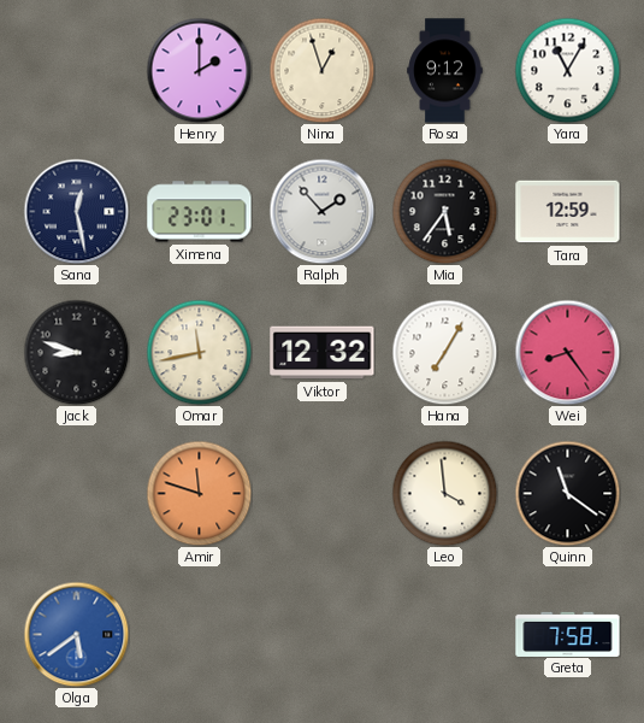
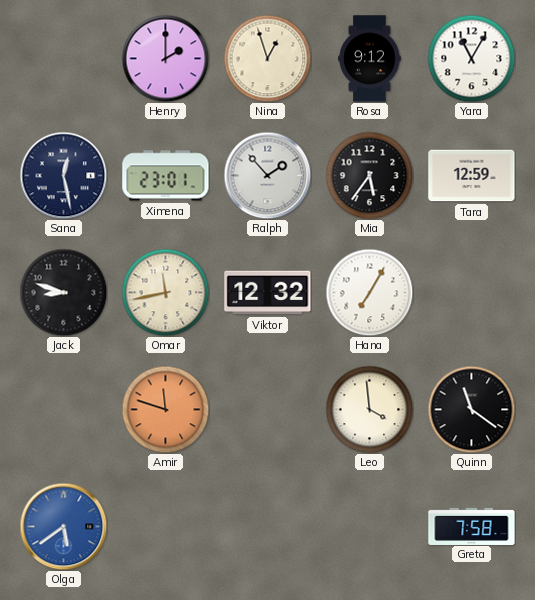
Wei: 8:24 -> none
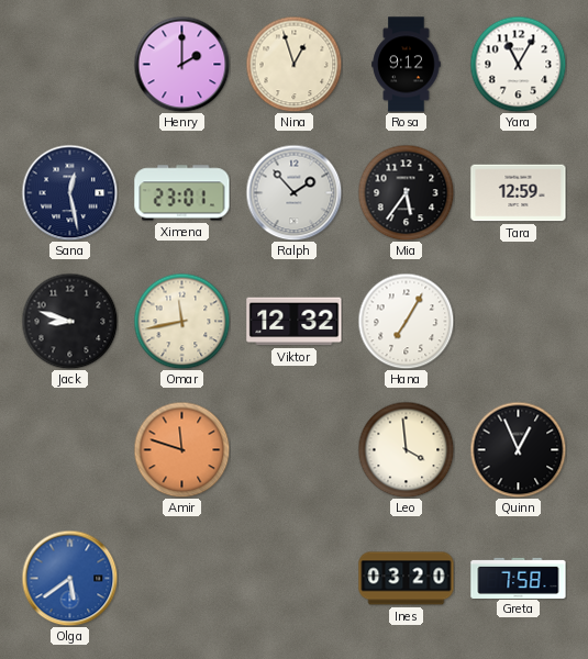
Quinn: 11:21 -> 12:56
Ines: none -> 03:20
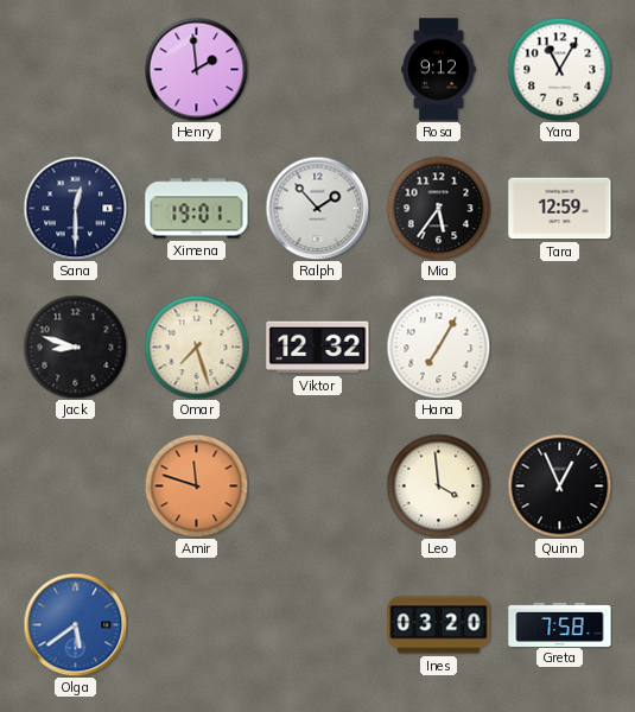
Henry: 2:00 -> 1:59
Nina: 12:57 -> none
Sana: 12:28 -> 12:30
Ximena: 23:01 -> 19:01
Omar: 11:43 -> 7:27
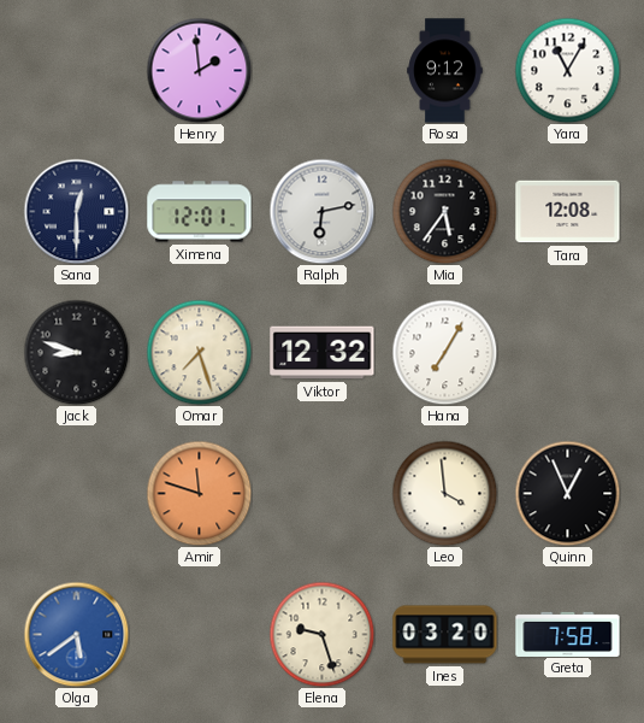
Ximena: 19:01 -> 12:01
Ralph: 1:53 -> 6:13
Tara: 12:59 -> 12:08
Elena: none -> 9:27
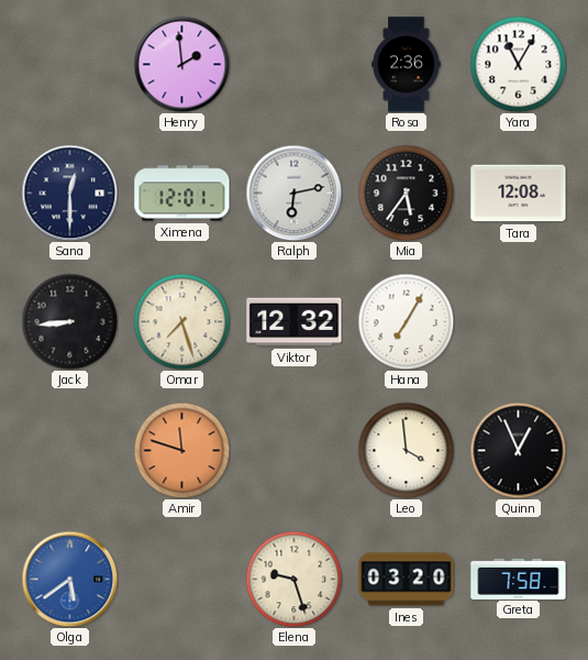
Rosa: 9:12 -> 2:36
Jack: 8:48 -> 8:44
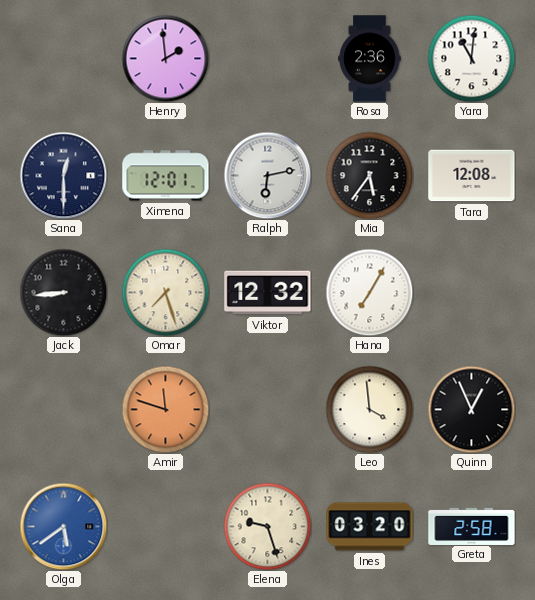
Yara: 11:05 -> 11:01
Greta: 7:58 -> 2:58
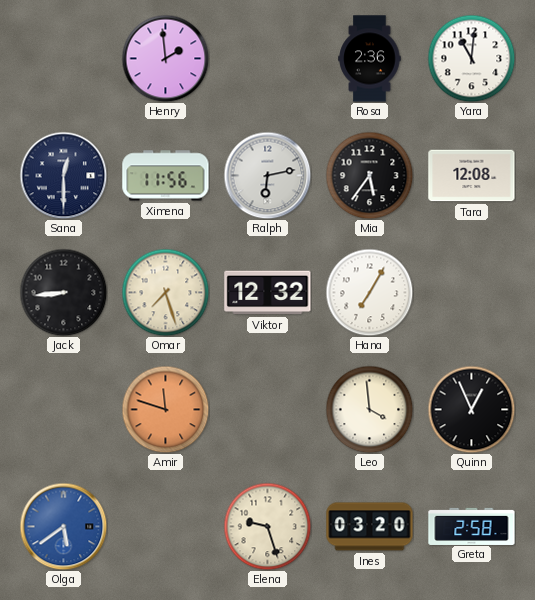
Ximena: 12:01 -> 11:56
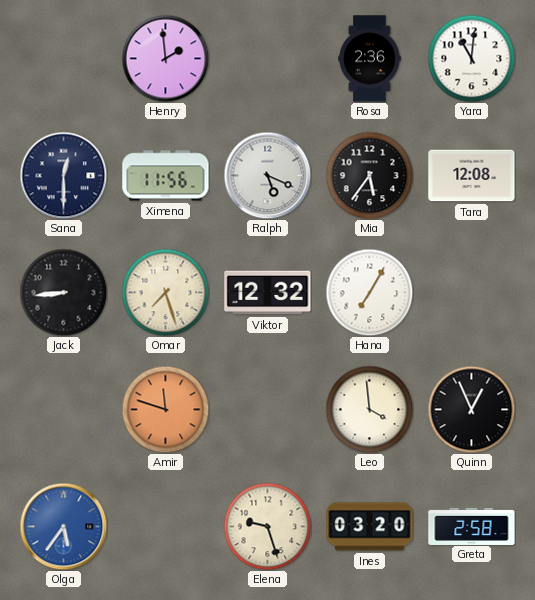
Ralph: 6:13 -> 5:19
Olga: 5:39 -> 5:36
